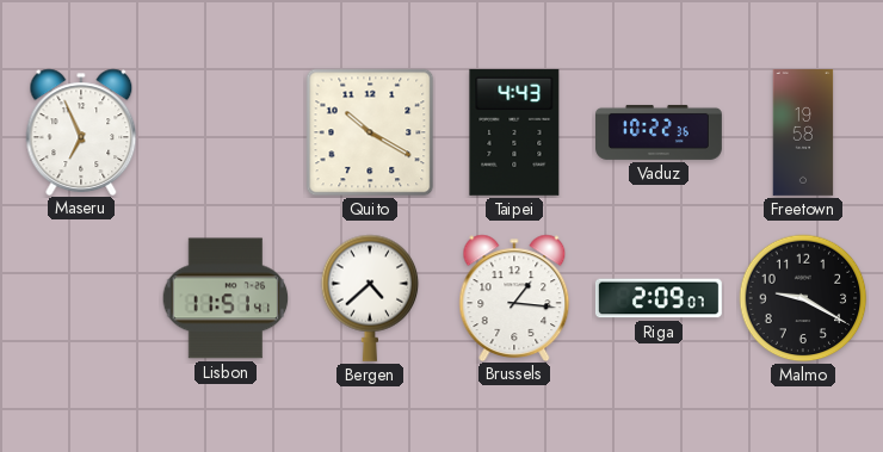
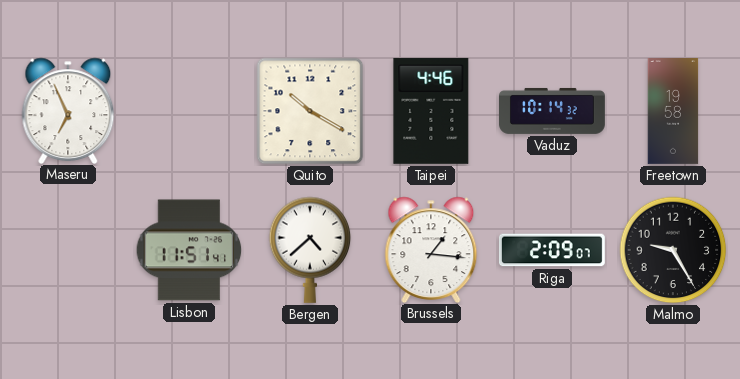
Taipei: 4:43 -> 4:46
Vaduz: 10:22 -> 10:14
Malmo: 9:20 -> 9:25
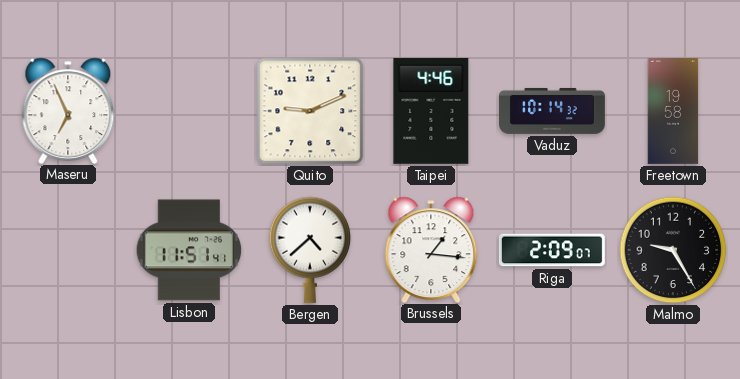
Quito: 10:20 -> 9:11
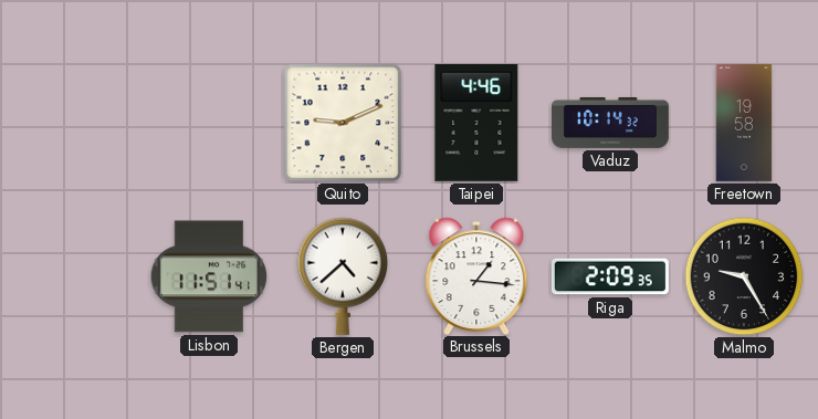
Maseru: 6:56 -> none
Riga: 2:09:07 -> 2:09:35
